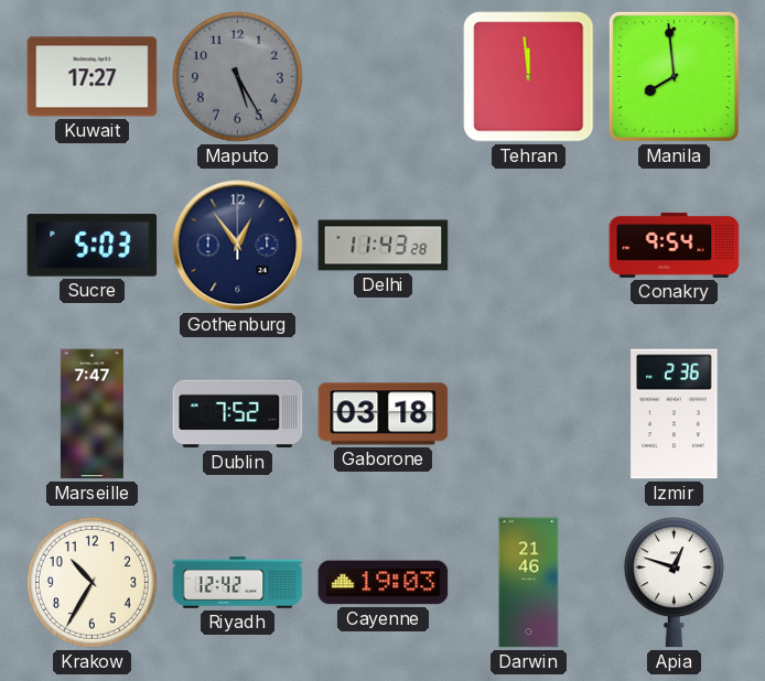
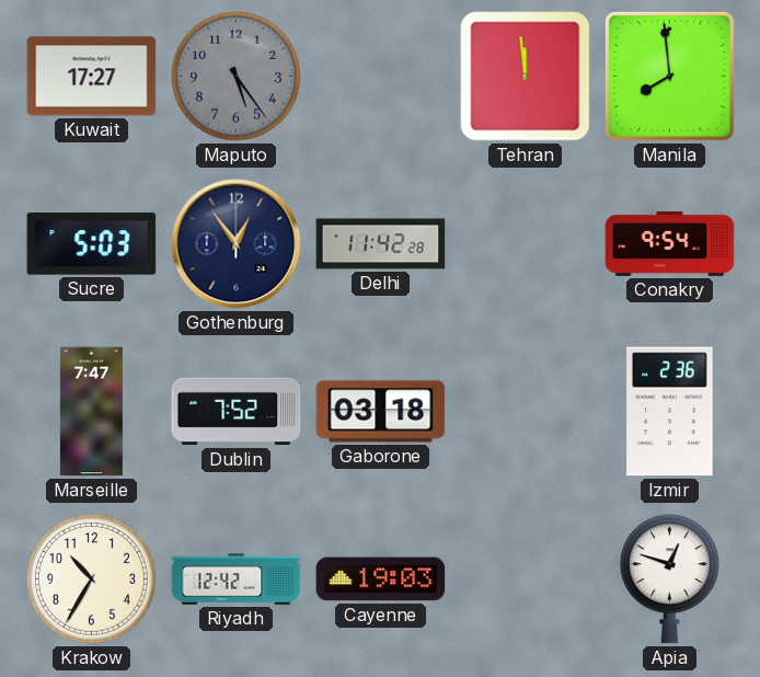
Maputo: 5:25 -> 5:24
Delhi: 11:43 -> 11:42
Darwin: 21:46 -> none
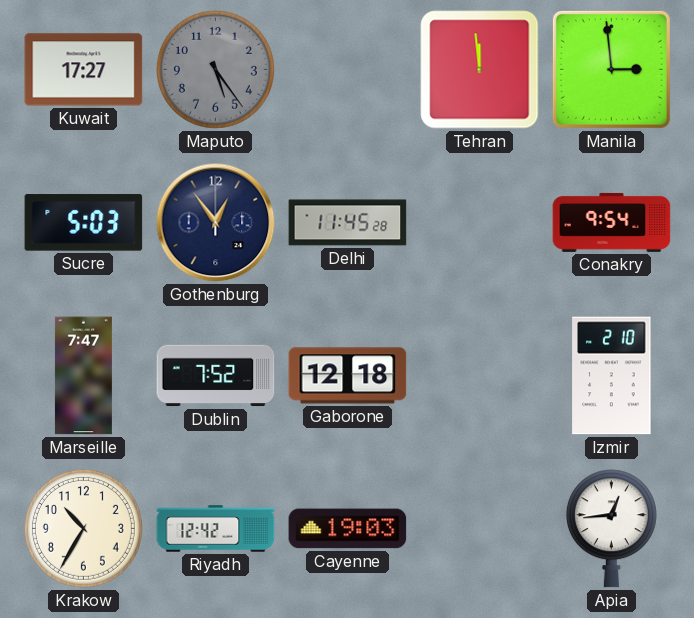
Manila: 7:59 -> 2:59
Delhi: 11:42 -> 11:45
Gaborone: 03:18 -> 12:18
Izmir: 2:36 -> 2:10
Apia: 12:48 -> 12:44
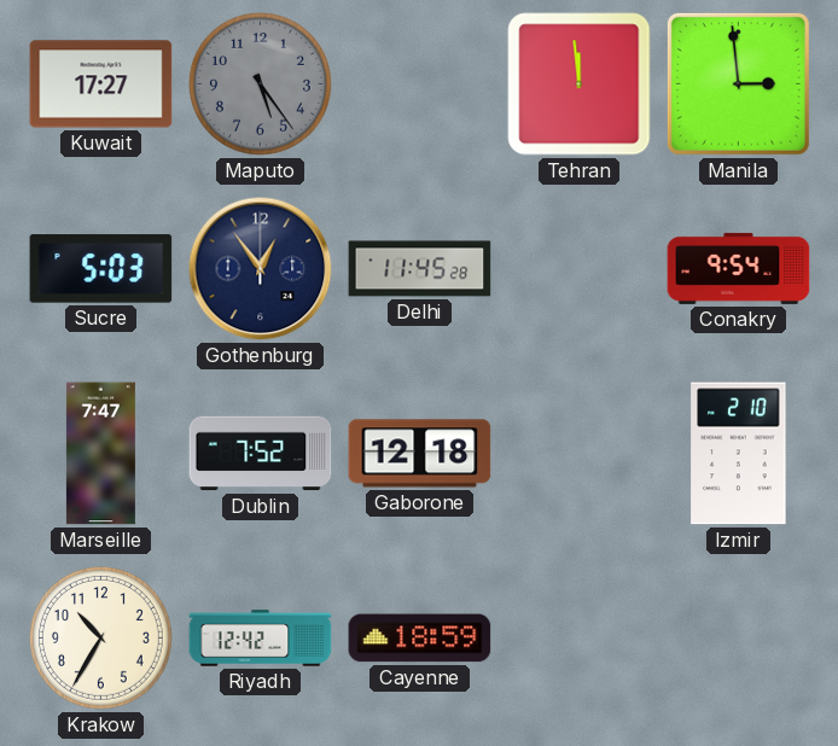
Cayenne: 19:03 -> 18:59
Apia: 12:44 -> none
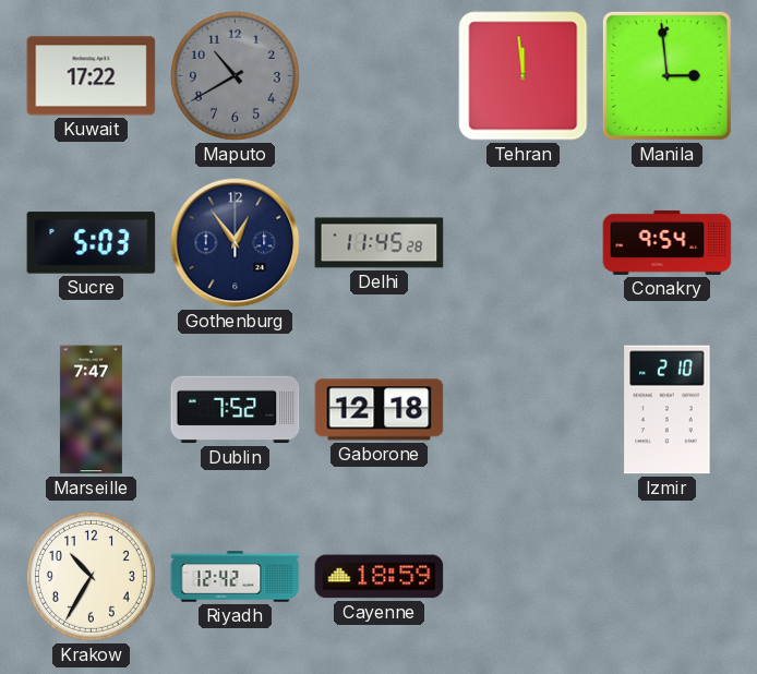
Kuwait: 17:27 -> 17:22
Maputo: 5:24 -> 10:40
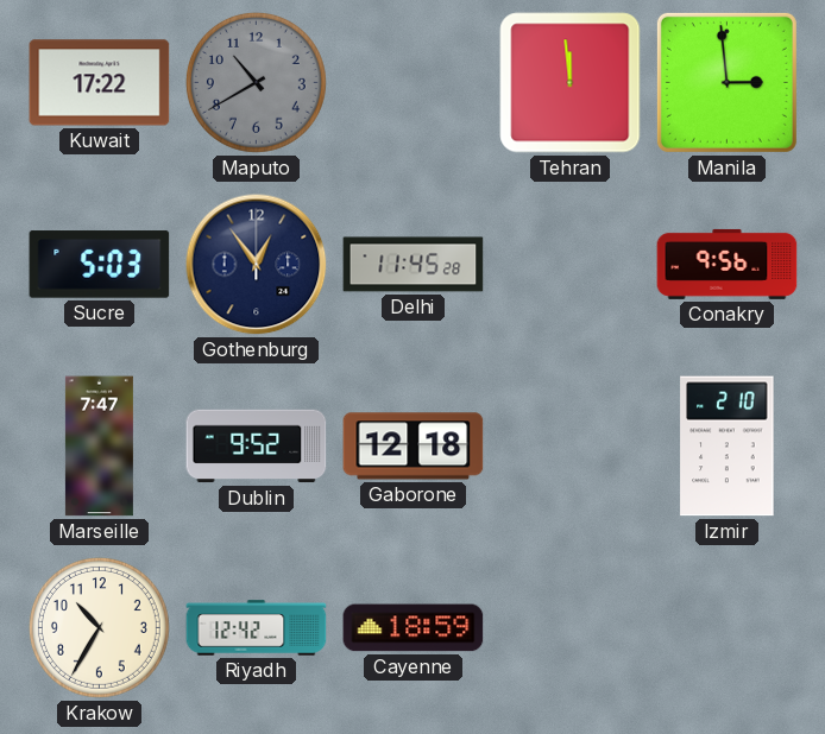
Conakry: 9:54 -> 9:56
Dublin: 7:52 -> 9:52
